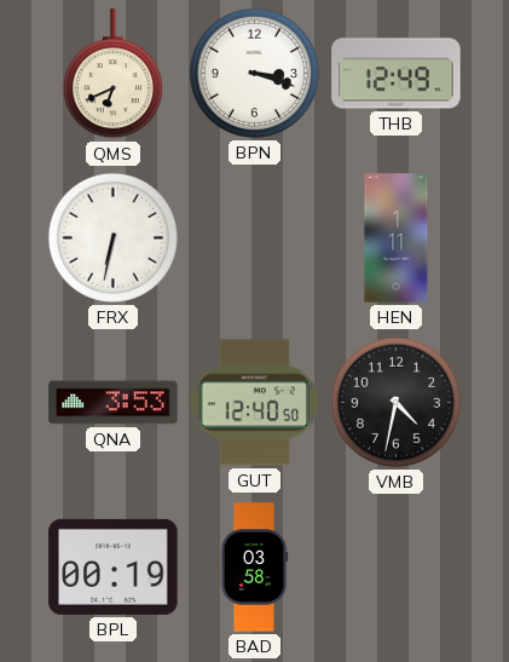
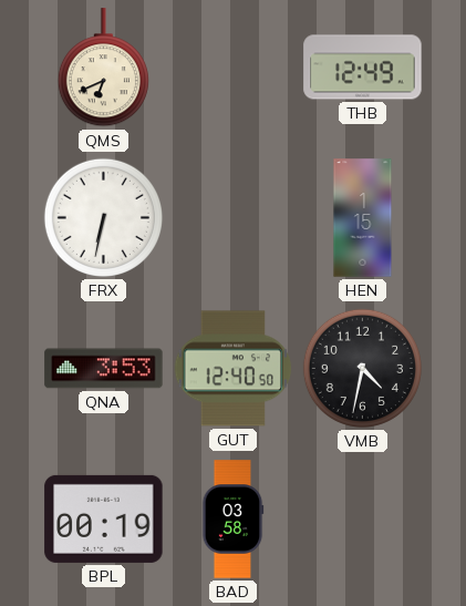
BPN: 3:18 -> none
HEN: 1:11 -> 1:15
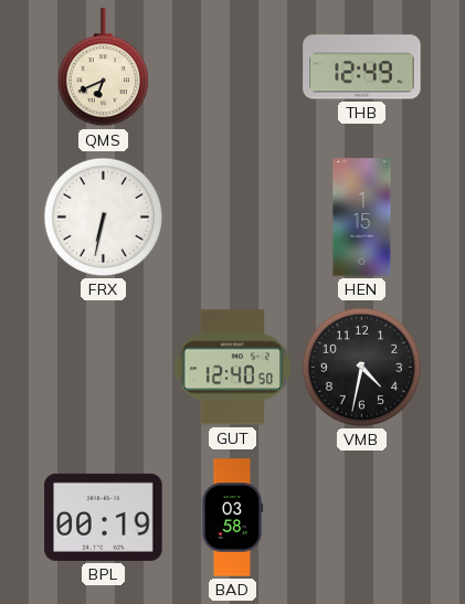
QNA: 3:53 -> none
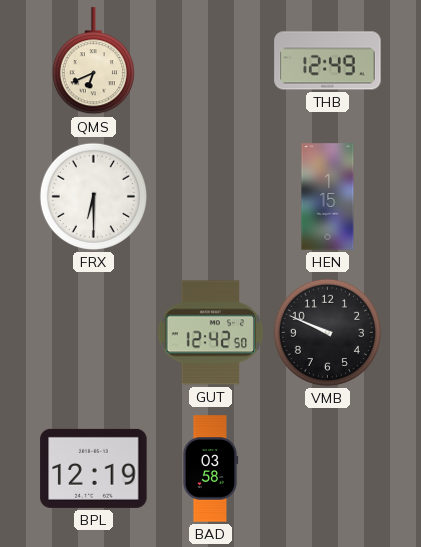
FRX: 6:32 -> 6:30
GUT: 12:40 -> 12:42
VMB: 4:32 -> 9:49
BPL: 00:19 -> 12:19
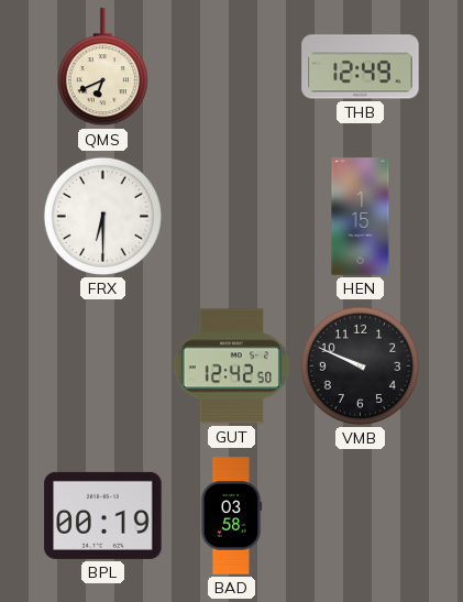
BPL: 12:19 -> 00:19
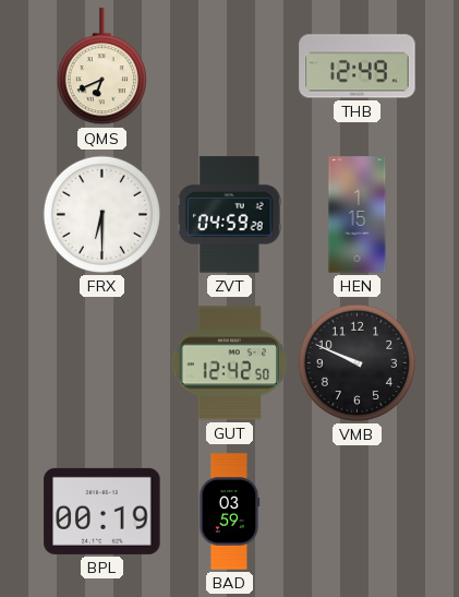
ZVT: none -> 04:59
BAD: 03:58 -> 03:59
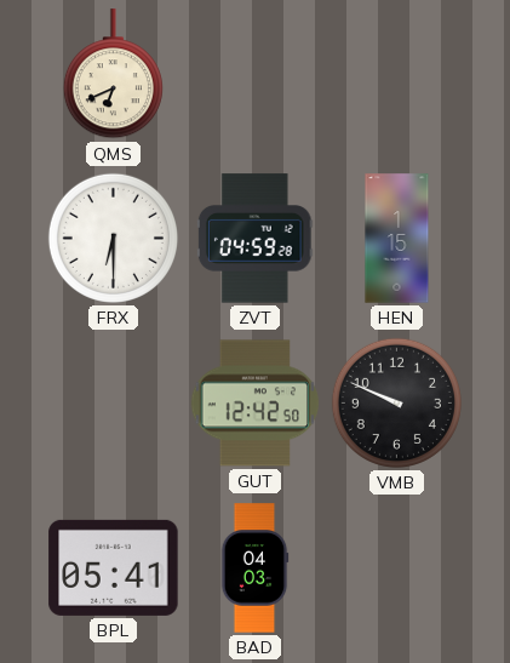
THB: 12:49 -> none
BPL: 00:19 -> 05:41
BAD: 03:59 -> 04:03
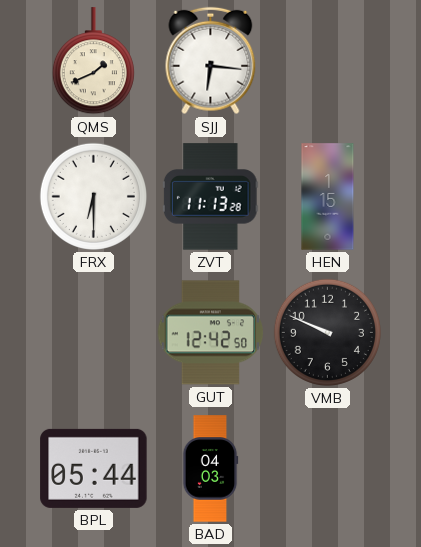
QMS: 6:41 -> 1:41
SJJ: none -> 6:16
ZVT: 04:59 -> 11:13
BPL: 05:41 -> 05:44
